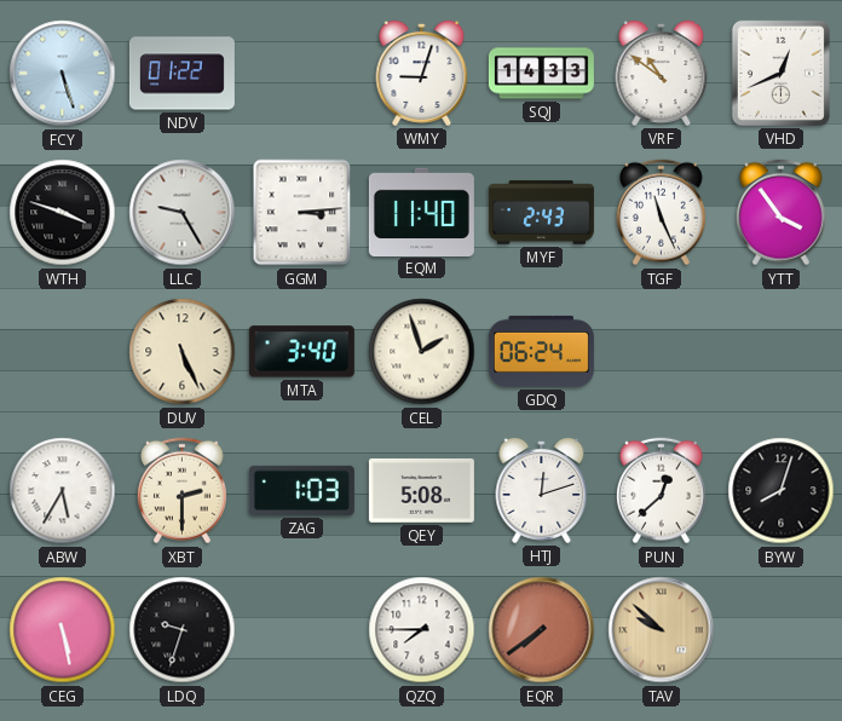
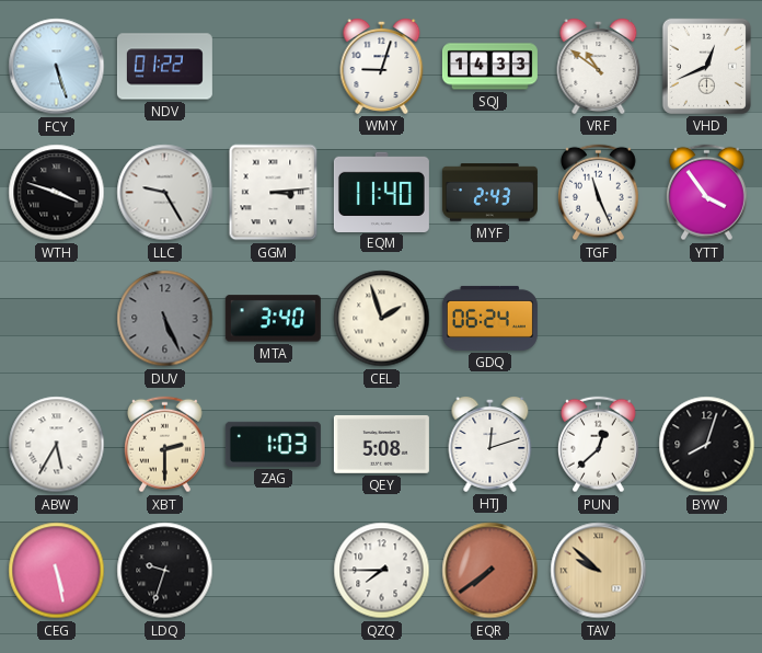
DUV dial: cream -> grey
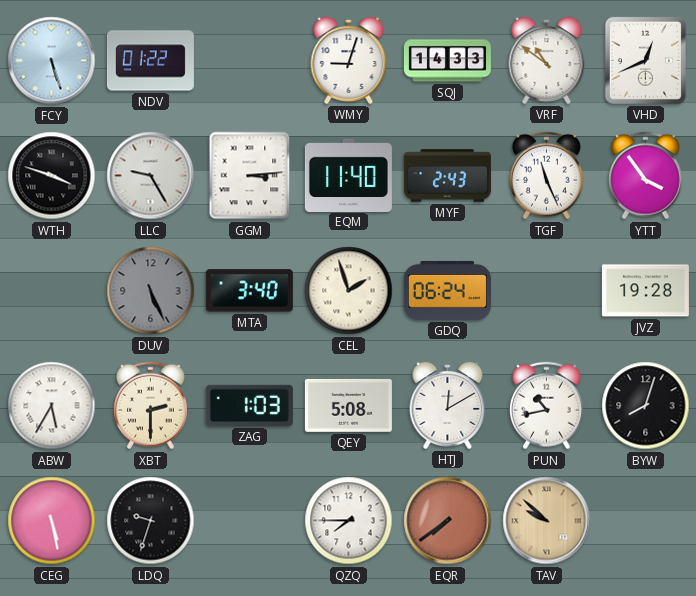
JVZ: none -> 19:28
HTJ: 12:12 -> 12:10
PUN: 12:38 -> 10:43
